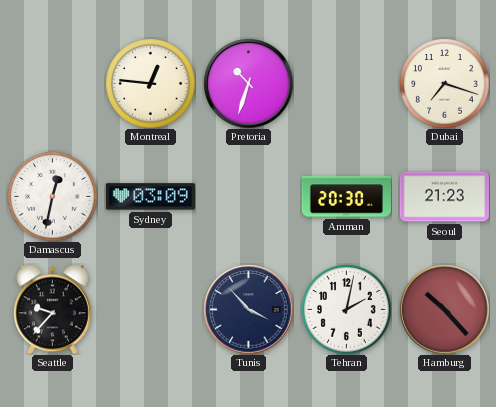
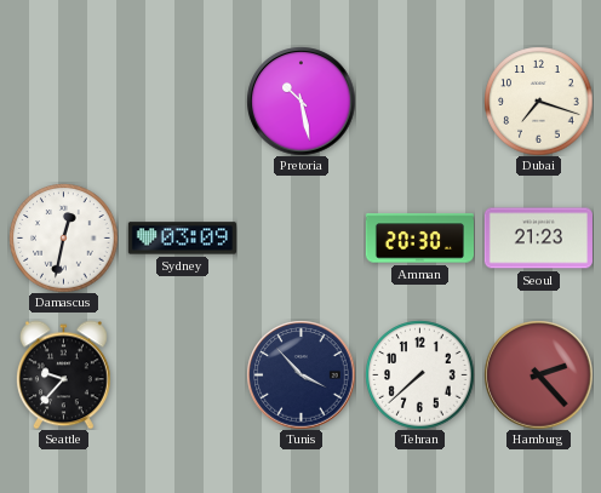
Montreal: 12:46 -> none
Pretoria: 10:33 -> 10:28
Tehran: 2:02 -> 7:38
Hamburg: 10:23 -> 2:23
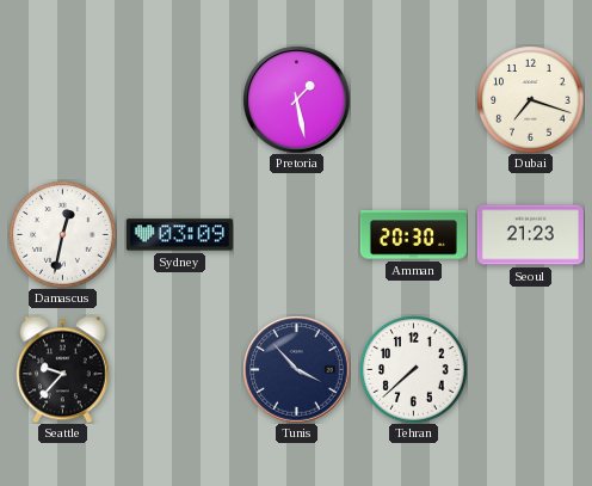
Pretoria: 10:28 -> 1:28
Hamburg: 2:23 -> none
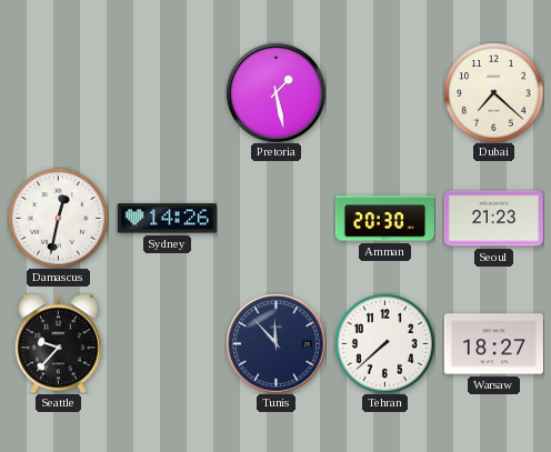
Dubai: 7:18 -> 7:22
Sydney: 03:09 -> 14:26
Tunis: 3:53 -> 11:53
Warsaw: none -> 18:27
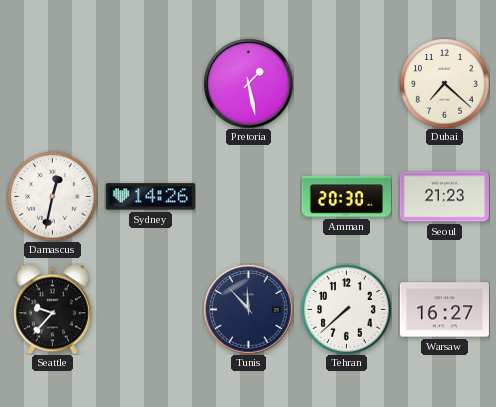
Warsaw: 18:27 -> 16:27
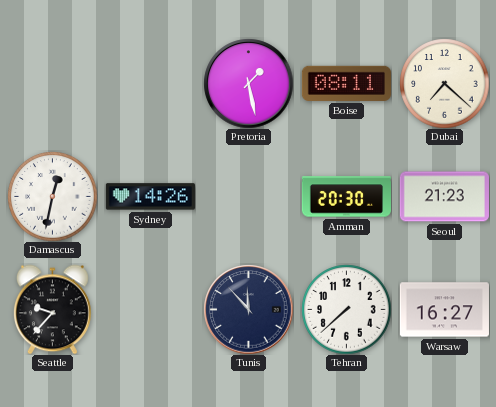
Boise: none -> 08:11
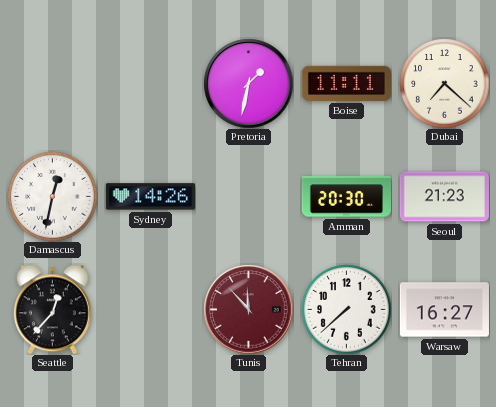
Pretoria: 1:28 -> 1:32
Boise: 08:11 -> 11:11
Seattle: 9:37 -> 12:37
Tunis dial: navy -> burgundy
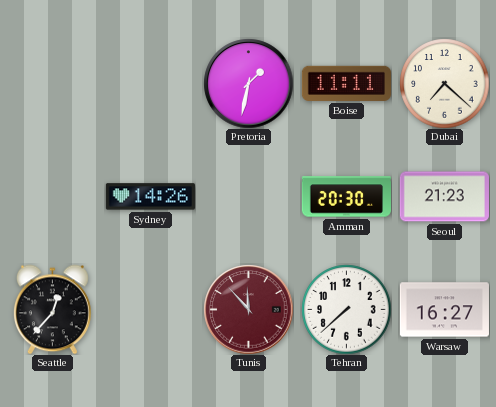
Damascus: 12:32 -> none
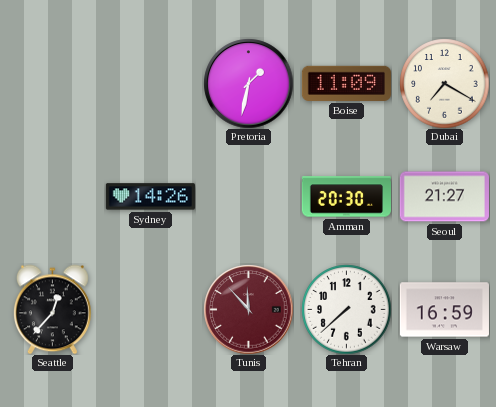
Boise: 11:11 -> 11:09
Dubai: 7:22 -> 7:20
Seoul: 21:23 -> 21:27
Warsaw: 16:27 -> 16:59
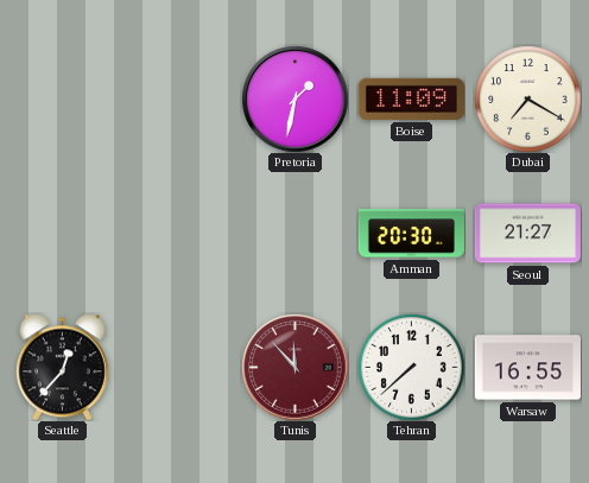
Sydney: 14:26 -> none
Warsaw: 16:59 -> 16:55
